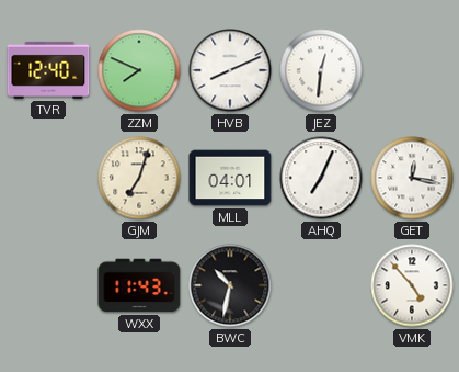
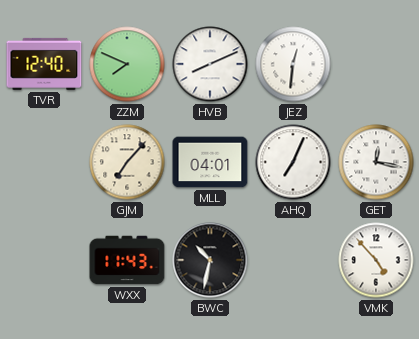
GJM: 7:03 -> 7:07
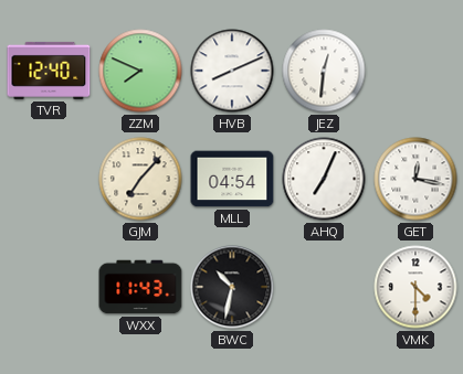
MLL: 04:01 -> 04:54
VMK: 4:53 -> 4:30
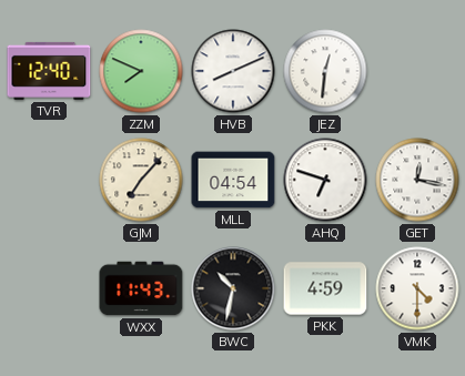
AHQ: 7:04 -> 6:48
PKK: none -> 4:59
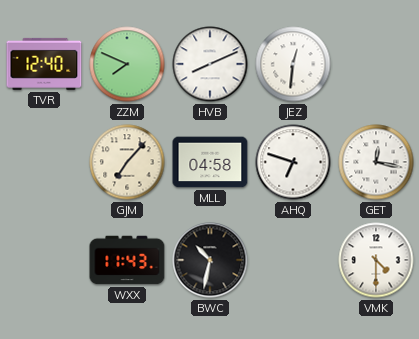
MLL: 04:54 -> 04:58
PKK: 4:59 -> none
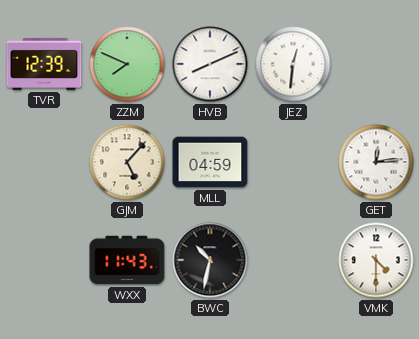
TVR: 12:40 -> 12:39
GJM: 7:07 -> 5:07
MLL: 04:58 -> 04:59
AHQ: 6:48 -> none
GET: 12:17 -> 12:14
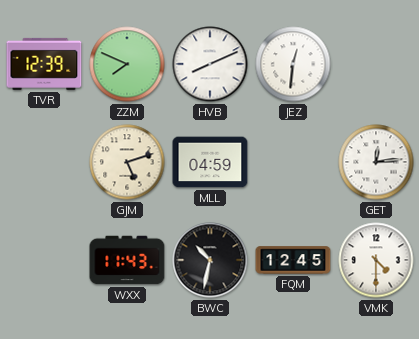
GJM: 5:07 -> 5:12
FQM: none -> 12:45
